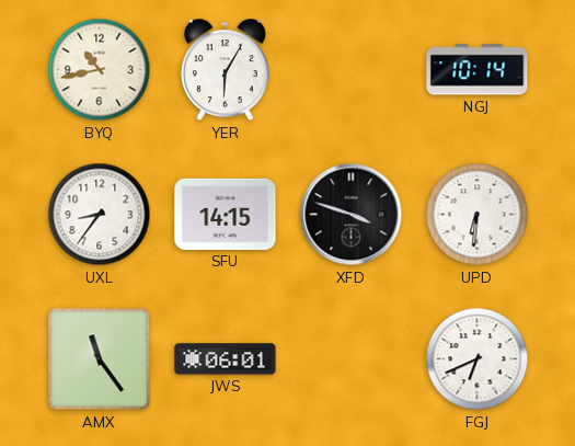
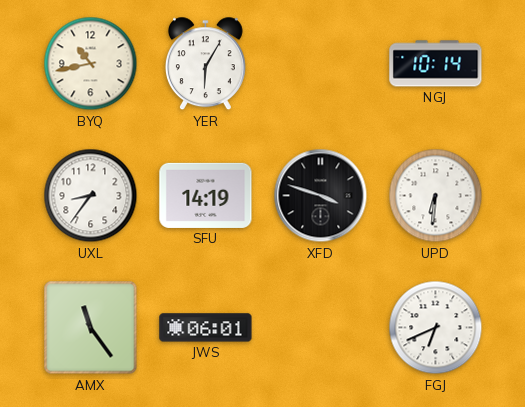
SFU: 14:15 -> 14:19
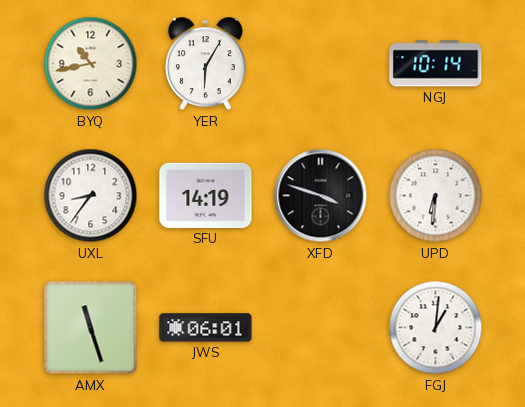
AMX: 11:24 -> 11:27
FGJ: 6:41 -> 1:01
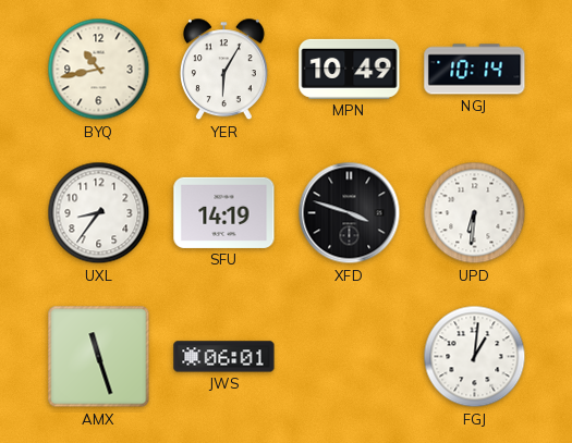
MPN: none -> 10:49
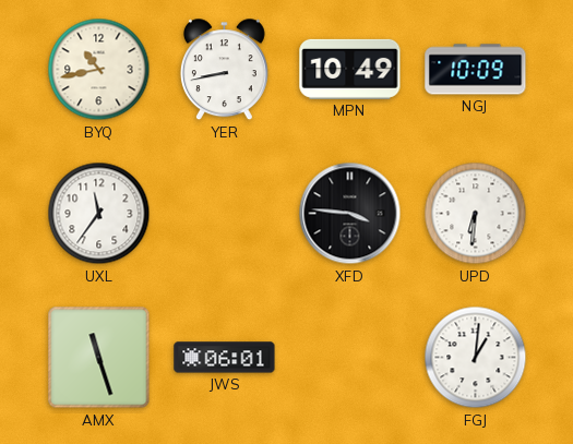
YER: 6:05 -> 8:43
NGJ: 10:14 -> 10:09
UXL: 8:36 -> 11:36
SFU: 14:19 -> none
XFD: 3:48 -> 3:46
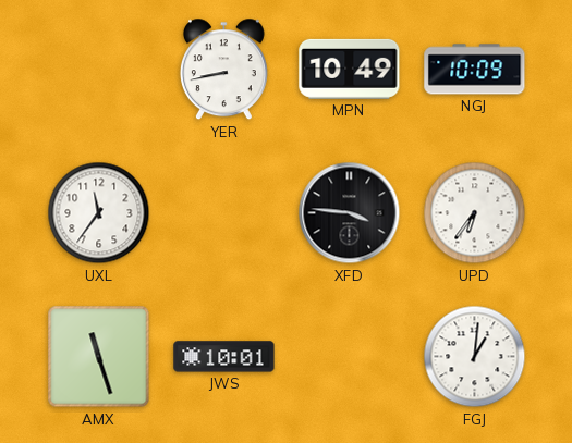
BYQ: 10:43 -> none
UPD: 6:31 -> 6:36
JWS: 06:01 -> 10:01
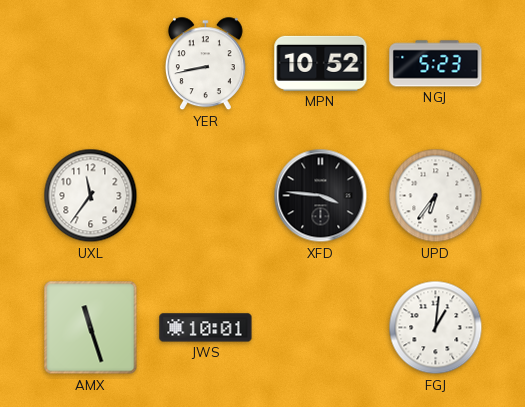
MPN: 10:49 -> 10:52
NGJ: 10:09 -> 5:23
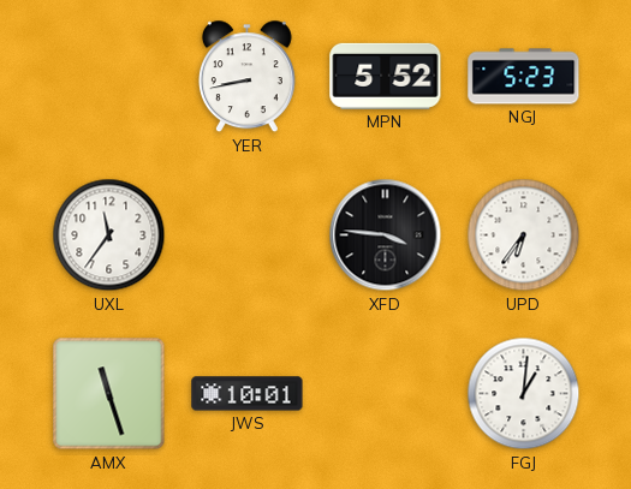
MPN: 10:52 -> 5:52
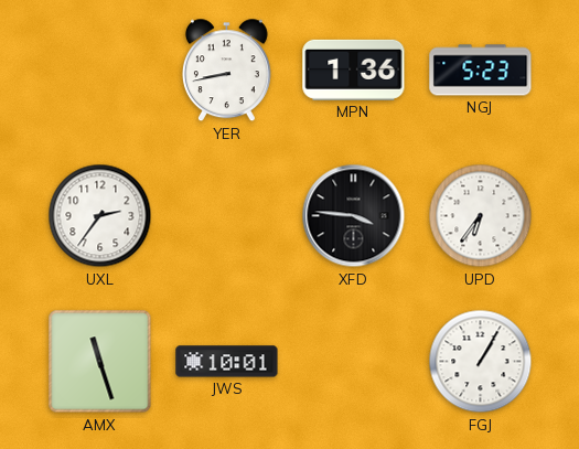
MPN: 5:52 -> 1:36
UXL: 11:36 -> 2:36
FGJ: 1:01 -> 1:05
